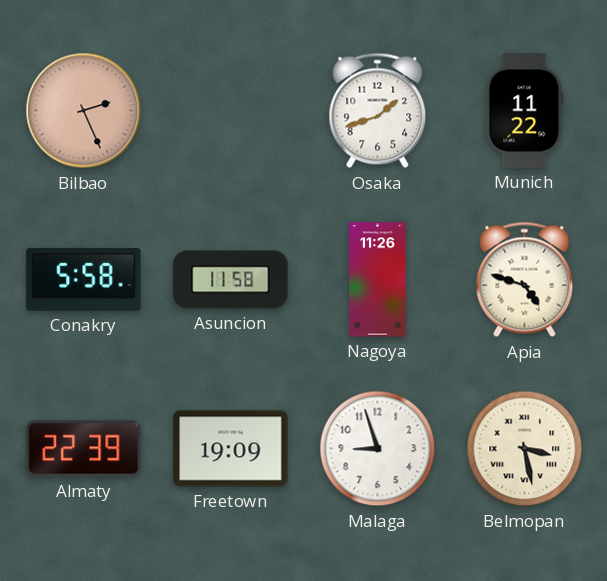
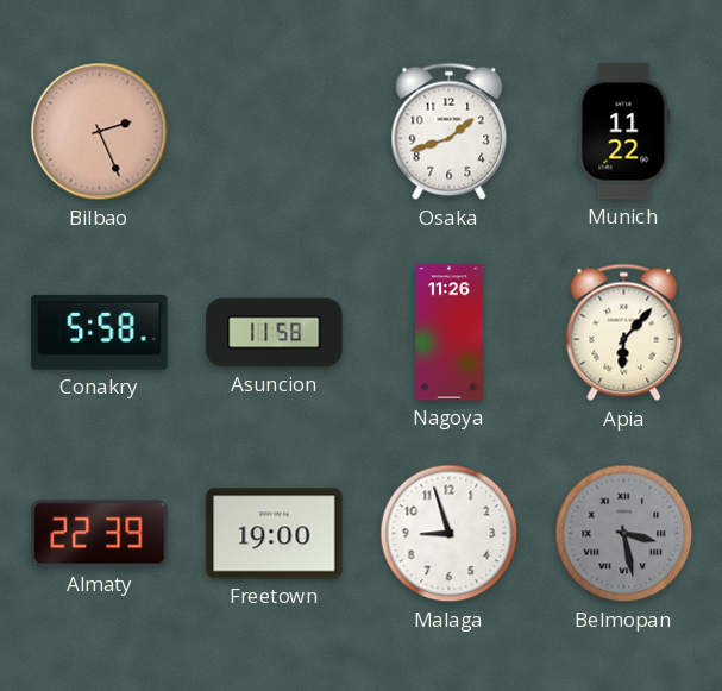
Apia: 4:48 -> 6:07
Freetown: 19:09 -> 19:00
Belmopan dial: cream -> grey
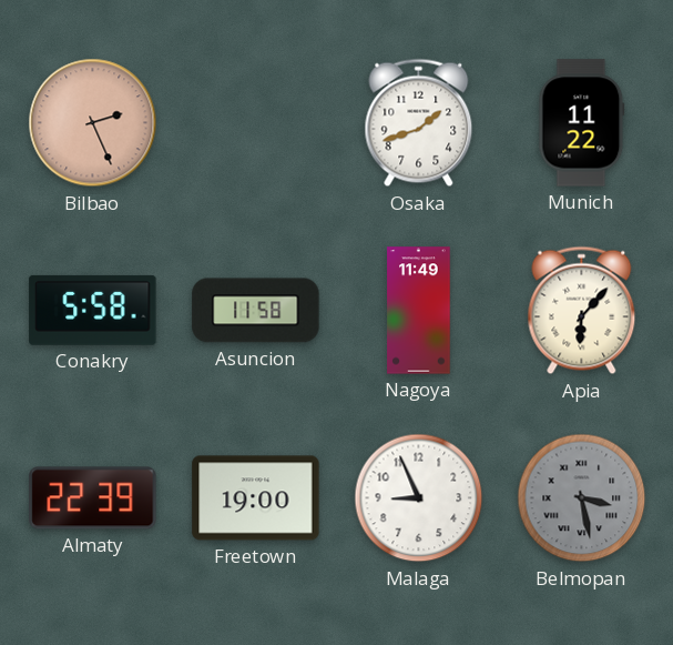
Nagoya: 11:26 -> 11:49
Malaga: 8:57 -> 8:56
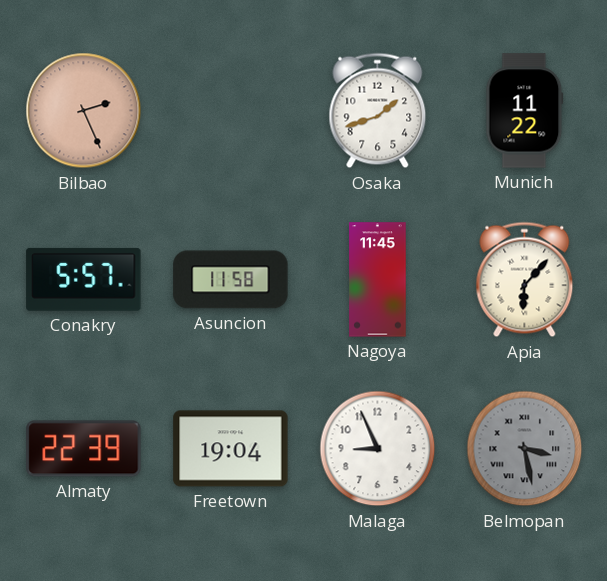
Conakry: 5:58 -> 5:57
Nagoya: 11:49 -> 11:45
Freetown: 19:00 -> 19:04
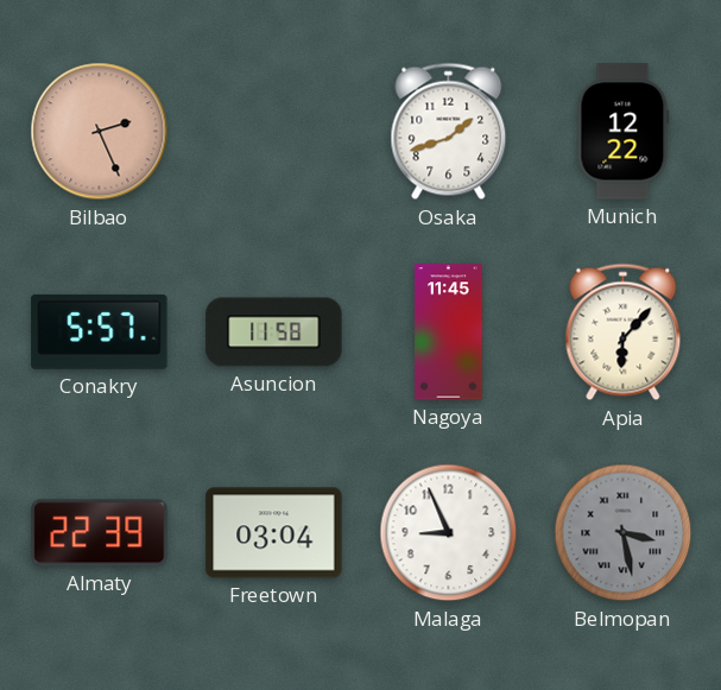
Munich: 11:22 -> 12:22
Freetown: 19:04 -> 03:04
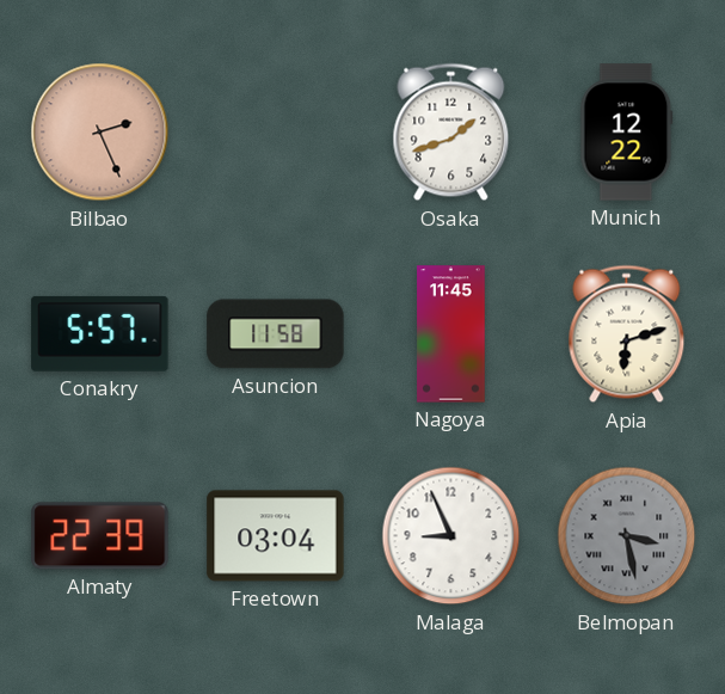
Apia: 6:07 -> 6:12
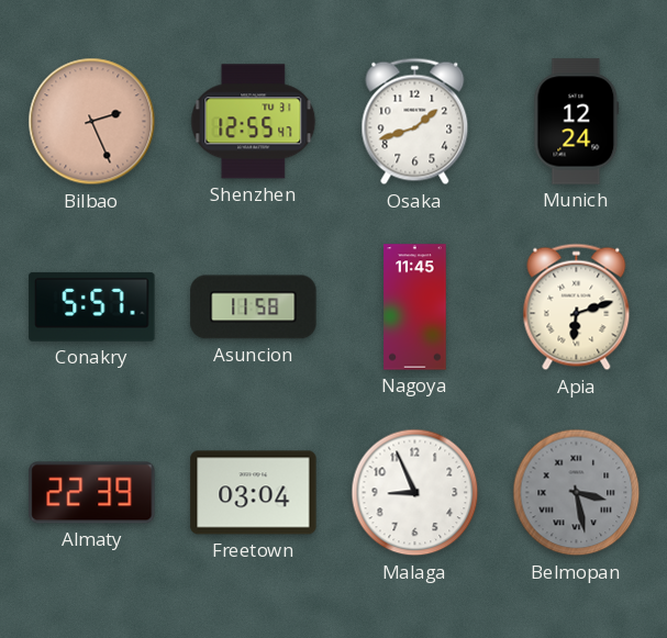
Shenzhen: none -> 12:55
Munich: 12:22 -> 12:24
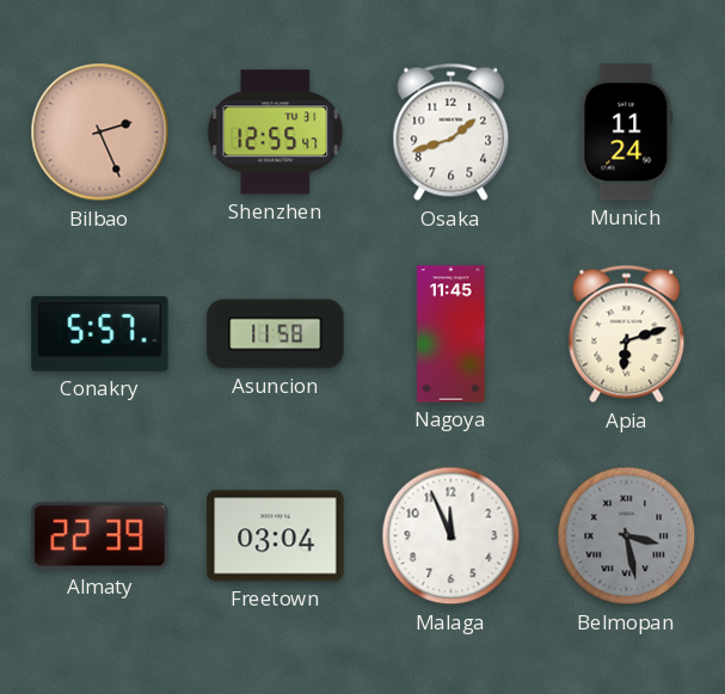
Munich: 12:24 -> 11:24
Malaga: 8:56 -> 11:56
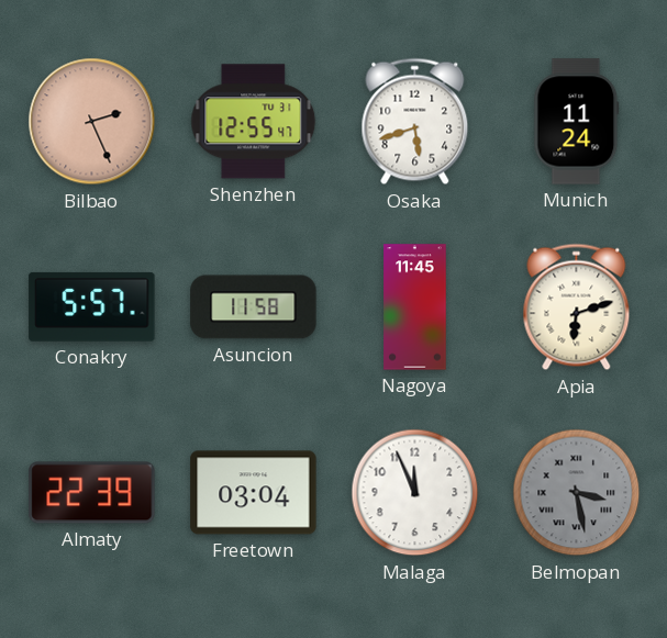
Osaka: 1:42 -> 5:42
